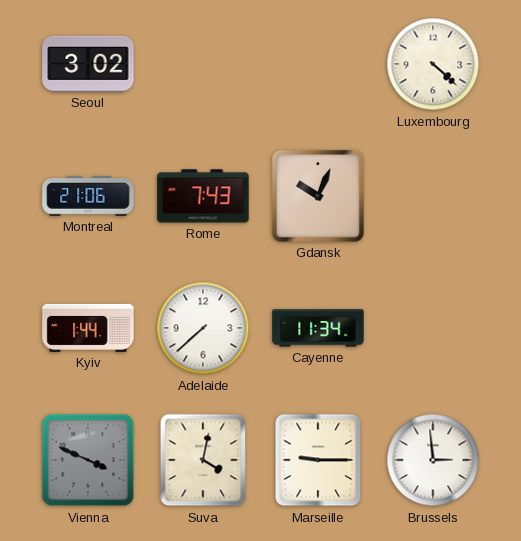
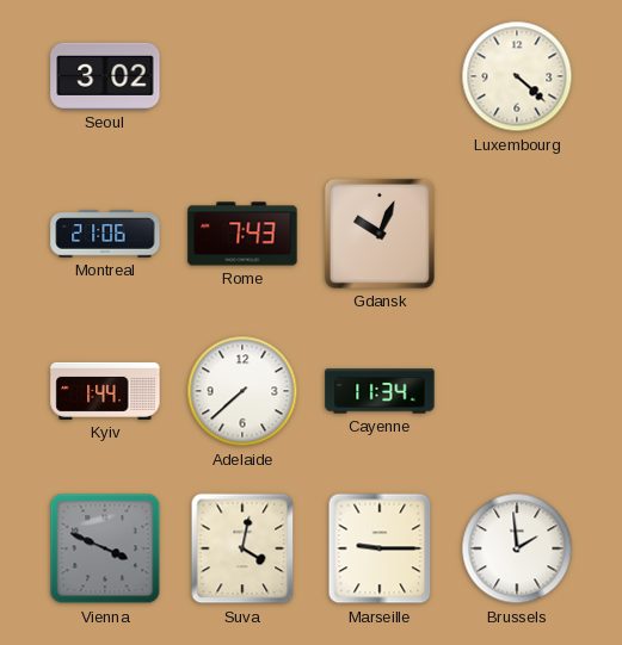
Brussels: 2:59 -> 1:59
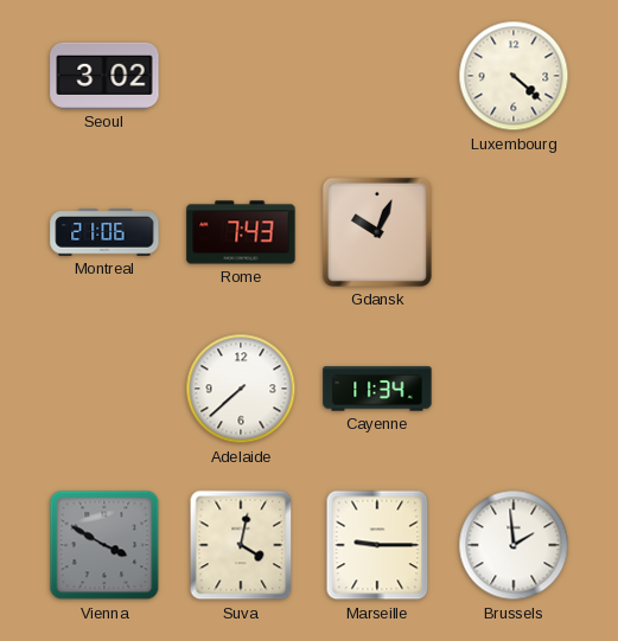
Kyiv: 1:44 -> none
Vienna: 3:49 -> 3:50
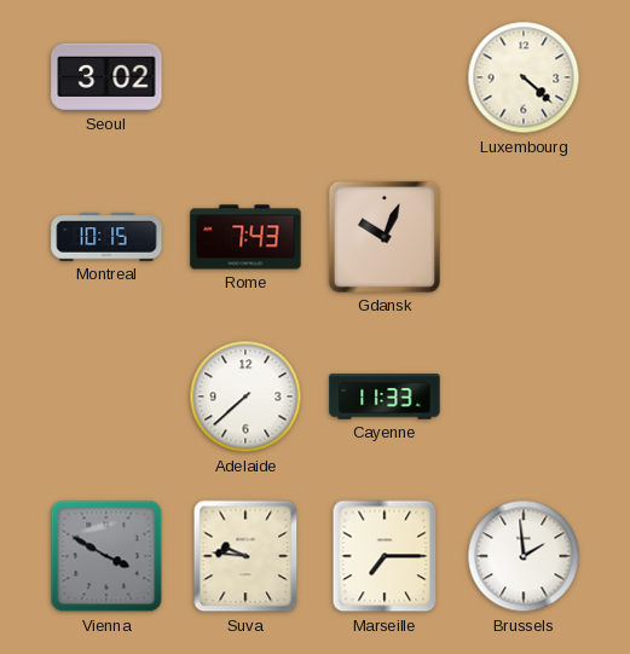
Montreal: 21:06 -> 10:15
Cayenne: 11:34 -> 11:33
Suva: 4:02 -> 9:46
Marseille: 9:15 -> 7:15
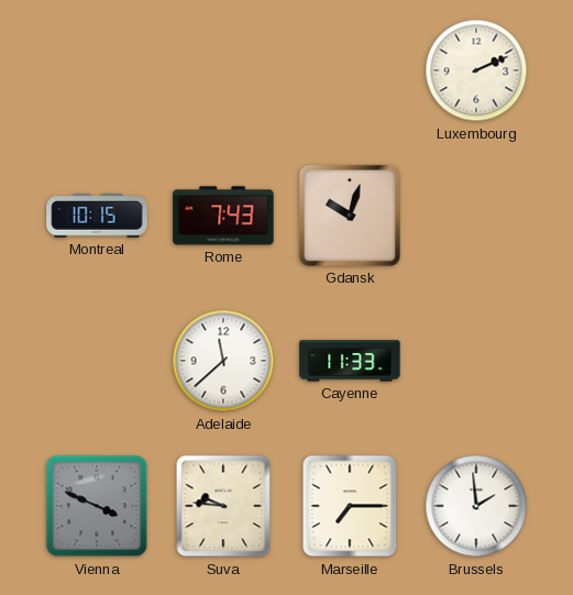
Seoul: 3:02 -> none
Luxembourg: 4:22 -> 2:11
Gdansk: 10:04 -> 10:03
Adelaide: 7:38 -> 11:38
Vienna: 3:50 -> 3:49
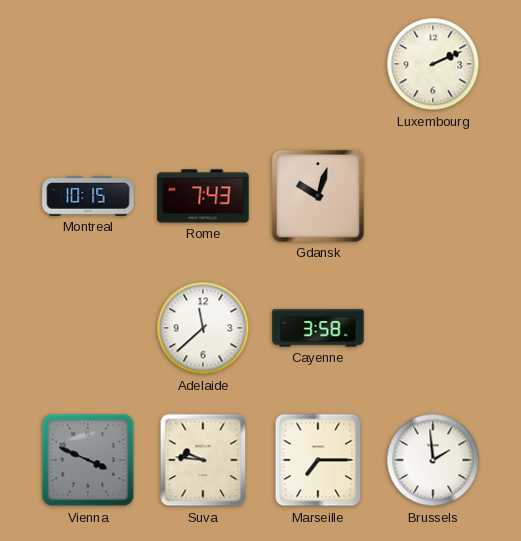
Cayenne: 11:33 -> 3:58
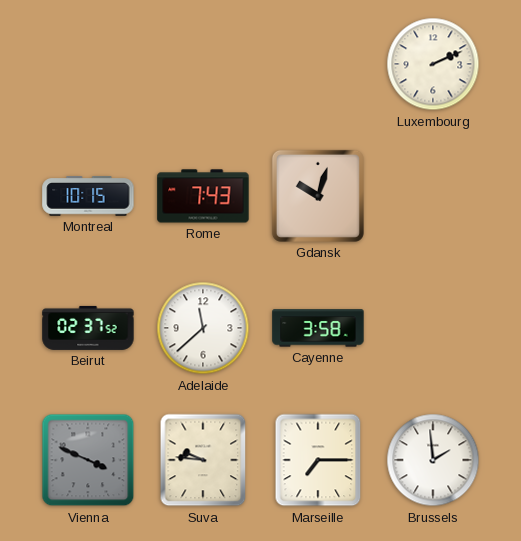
Beirut: none -> 02:37
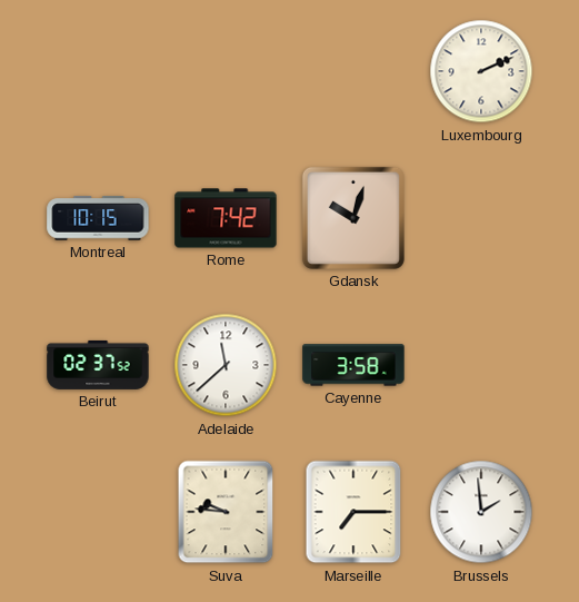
Rome: 7:43 -> 7:42
Vienna: 3:49 -> none
